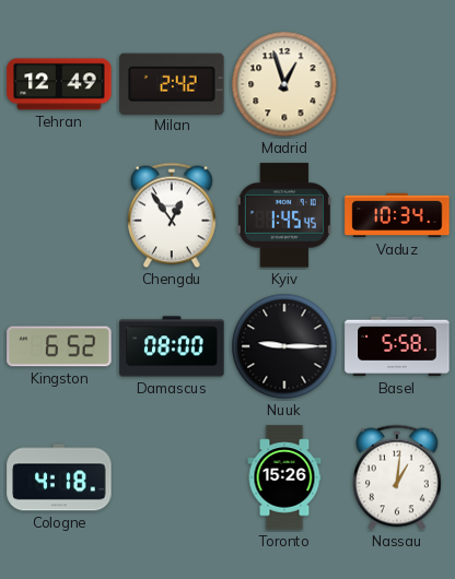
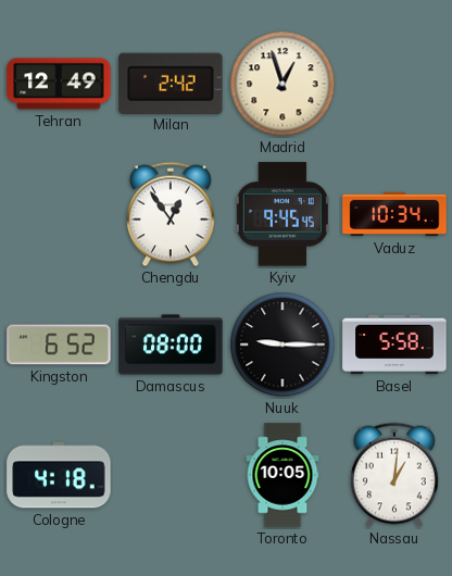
Kyiv: 1:45 -> 9:45
Toronto: 15:26 -> 10:05
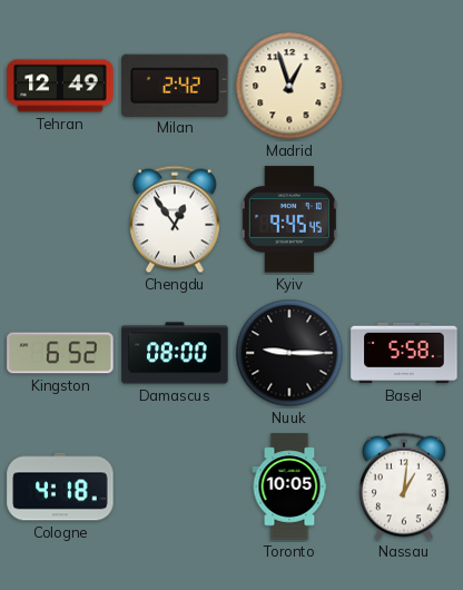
Vaduz: 10:34 -> none
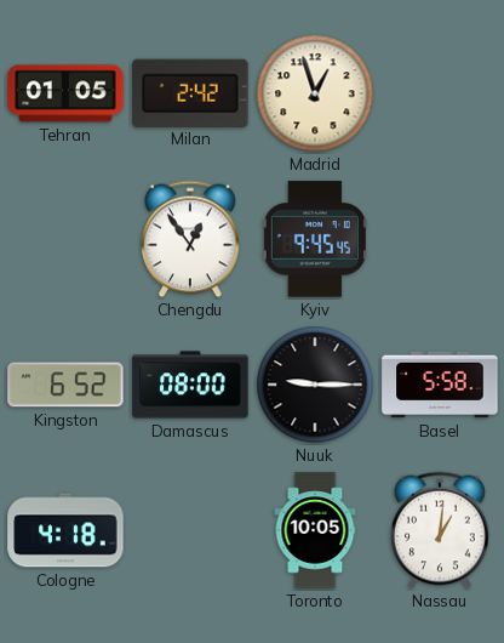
Tehran: 12:49 -> 01:05
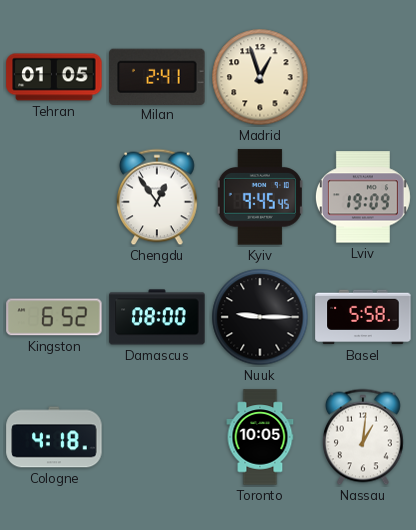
Milan: 2:42 -> 2:41
Lviv: none -> 19:09
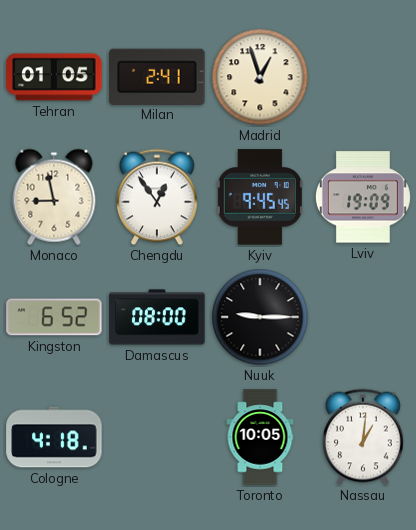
Monaco: none -> 8:58
Basel: 5:58 -> none
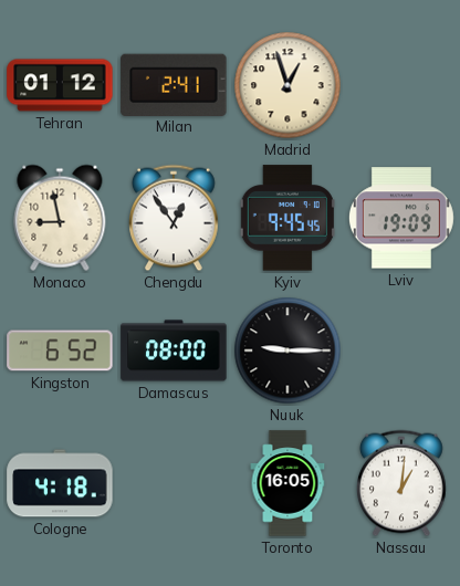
Tehran: 01:05 -> 01:12
Toronto: 10:05 -> 16:05
